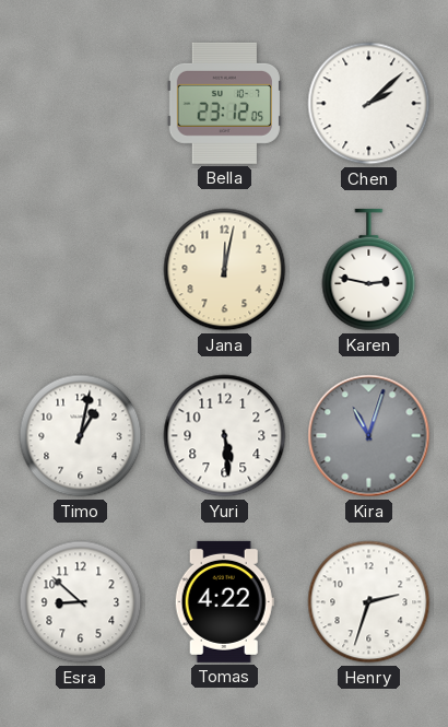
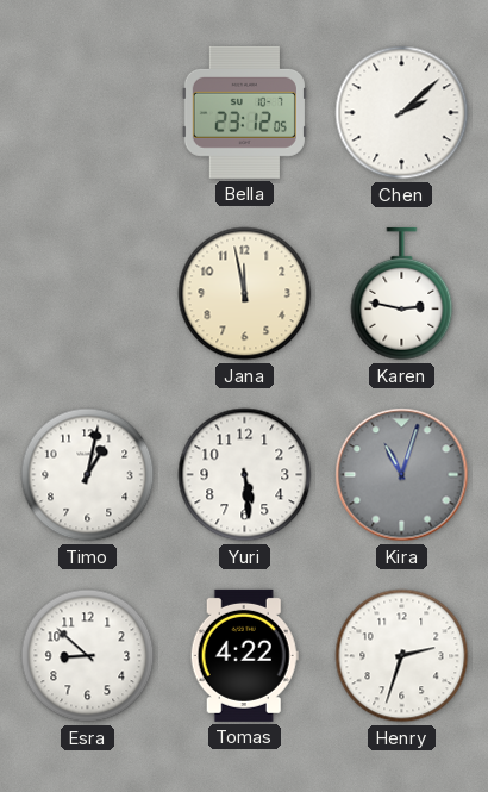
Jana: 12:02 -> 11:58
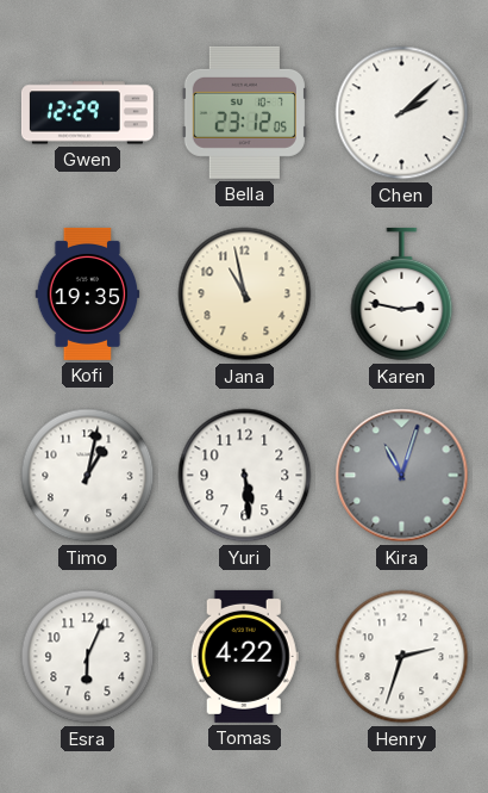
Gwen: none -> 12:29
Kofi: none -> 19:35
Jana: 11:58 -> 10:58
Esra: 8:52 -> 6:04
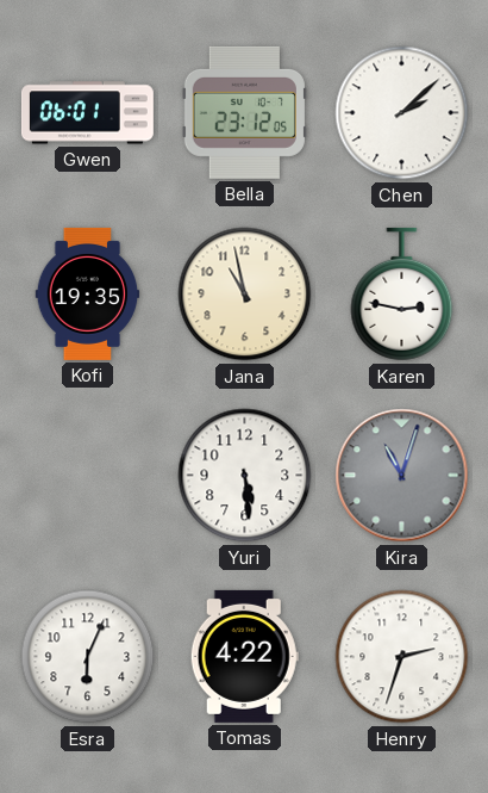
Gwen: 12:29 -> 06:01
Timo: 1:02 -> none
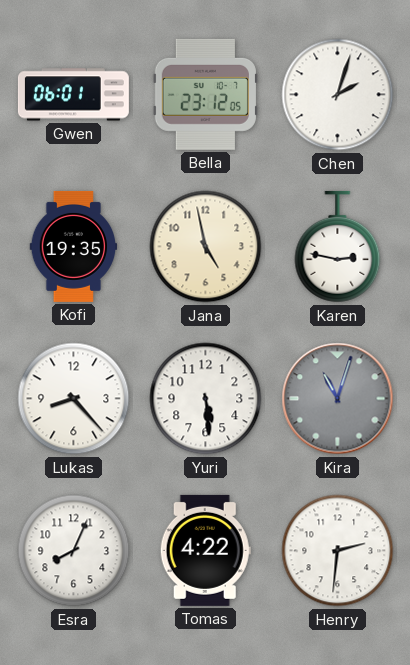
Chen: 2:08 -> 2:03
Jana: 10:58 -> 4:58
Lukas: none -> 8:23
Esra: 6:04 -> 8:04
Henry: 2:33 -> 2:31
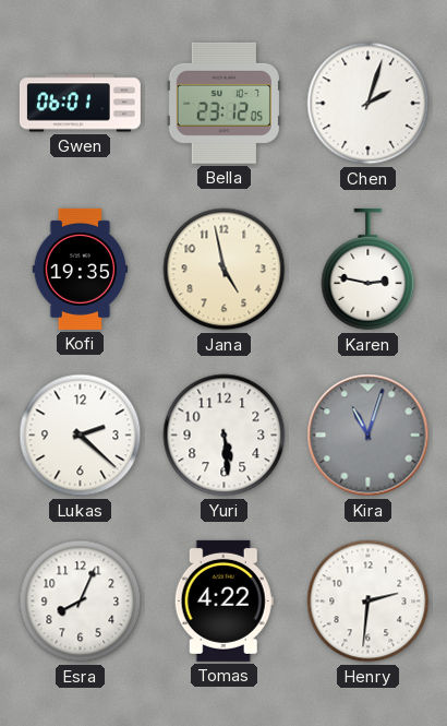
Lukas: 8:23 -> 2:22
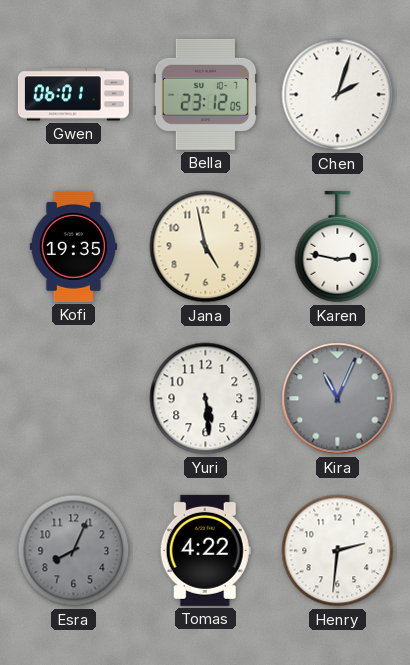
Lukas: 2:22 -> none
Kira: 11:03 -> 11:04
Esra dial: white -> grey
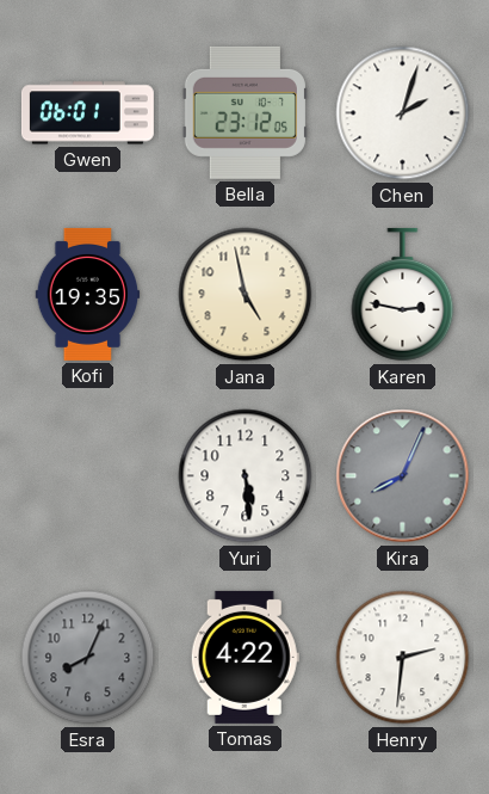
Kira: 11:04 -> 8:04
